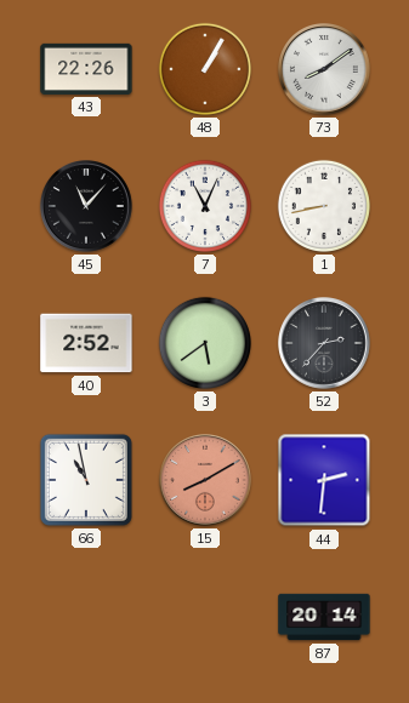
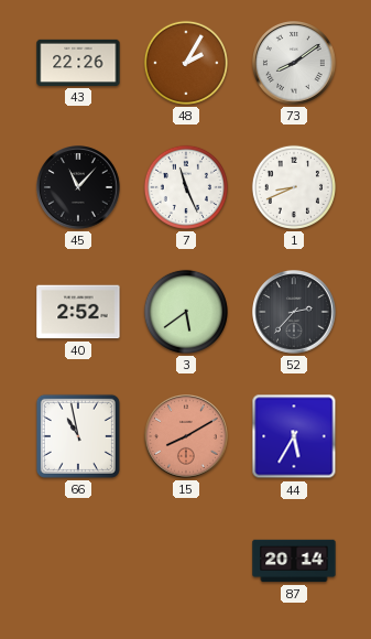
48: 1:05 -> 2:05
7: 11:04 -> 11:26
1: 8:43 -> 8:41
44: 2:31 -> 5:35
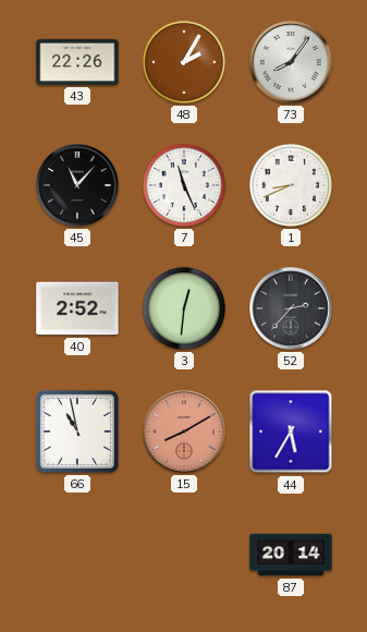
73: 8:09 -> 8:06
3: 5:39 -> 12:31
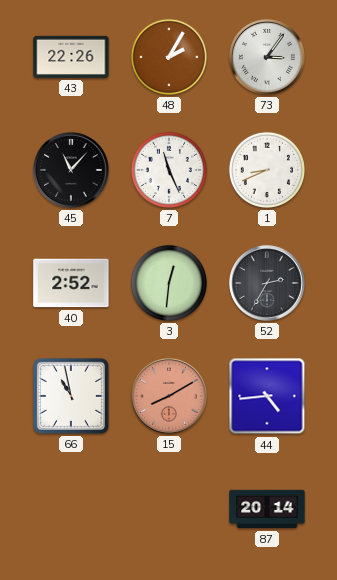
73: 8:06 -> 3:06
52: 2:37 -> 2:35
44: 5:35 -> 4:44
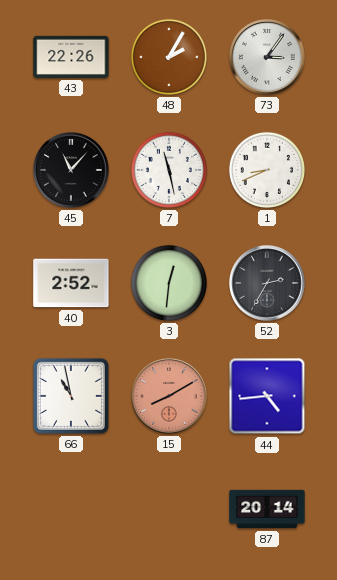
7: 11:26 -> 11:28
